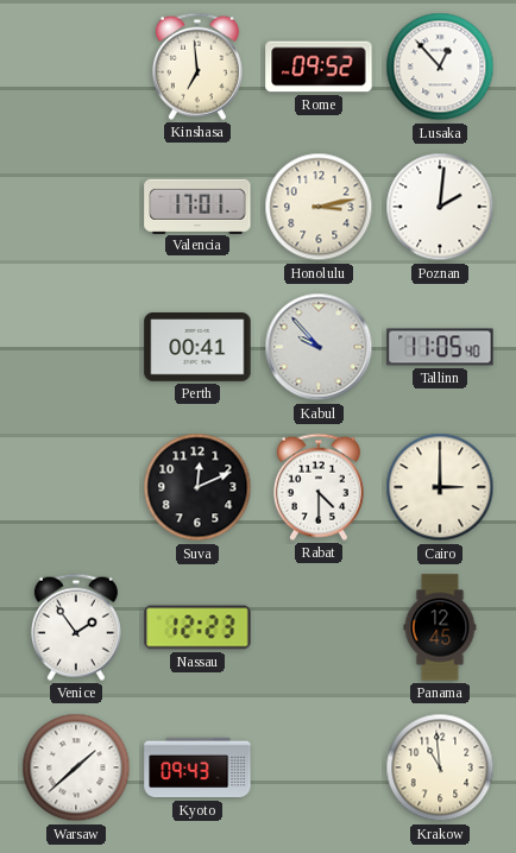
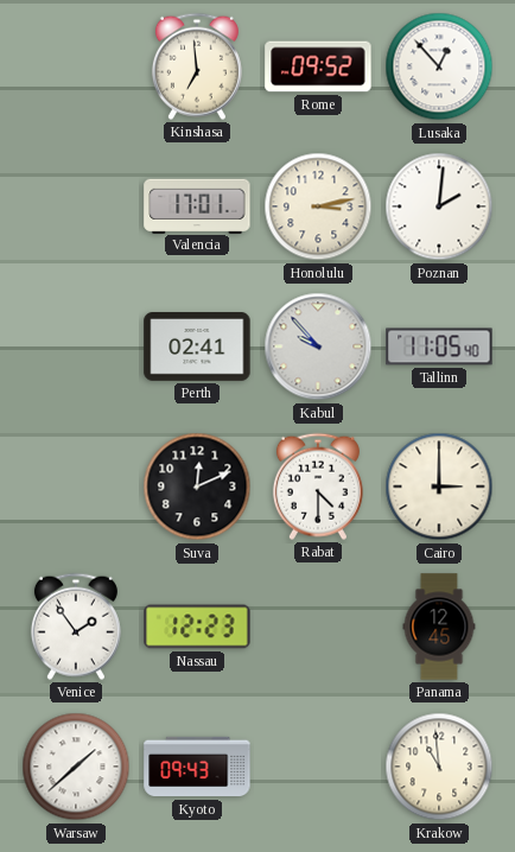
Perth: 00:41 -> 02:41
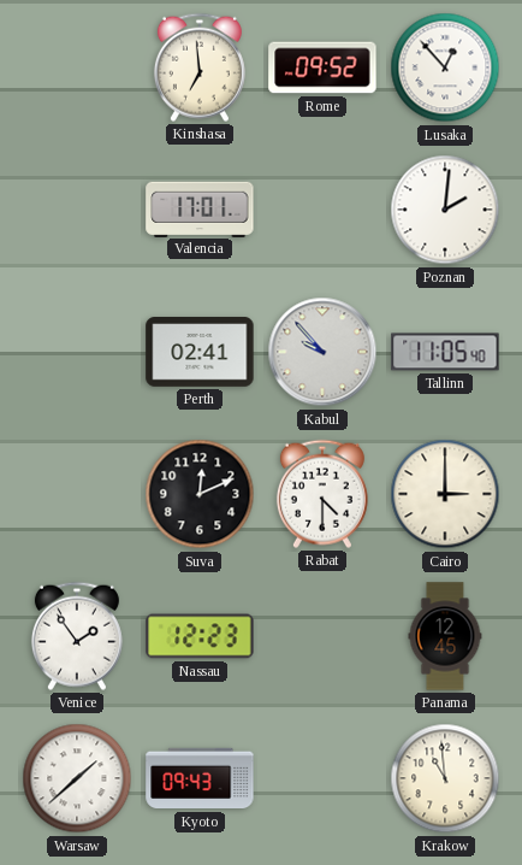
Honolulu: 3:13 -> none
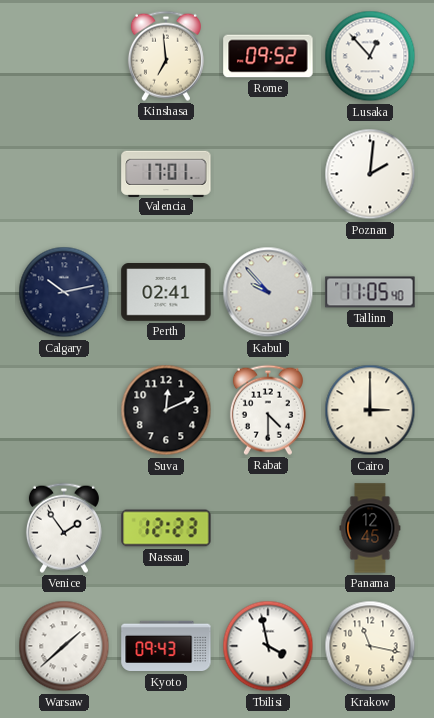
Calgary: none -> 10:13
Tbilisi: none -> 3:58
Krakow: 10:59 -> 11:17
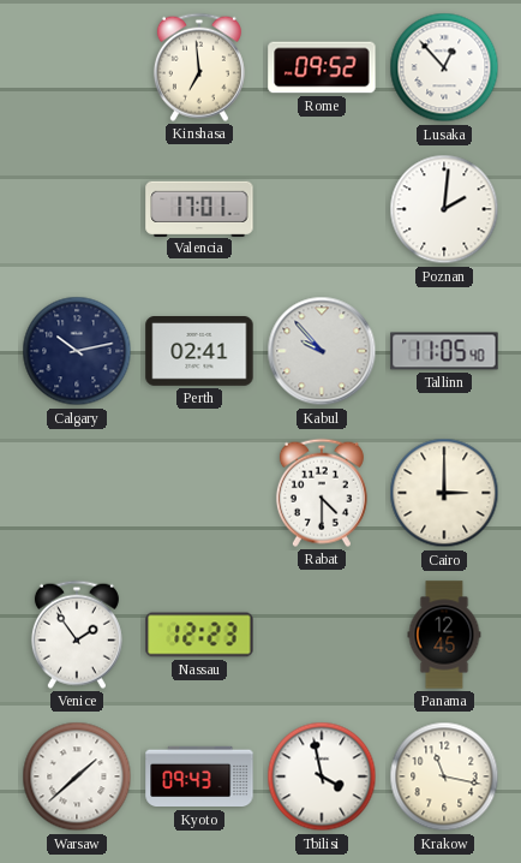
Suva: 12:11 -> none
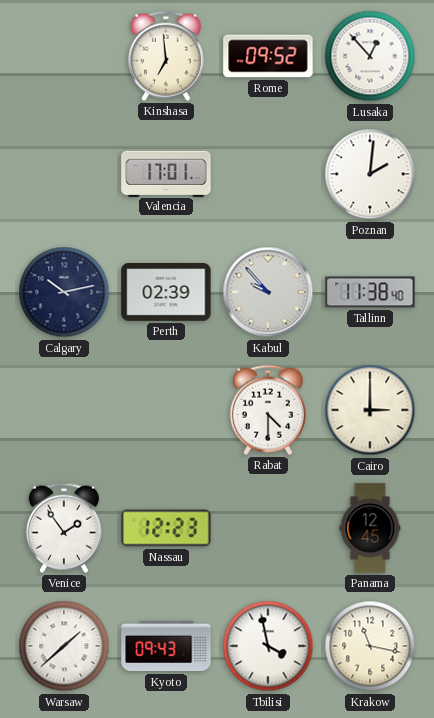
Perth: 02:41 -> 02:39
Tallinn: 11:05 -> 11:38
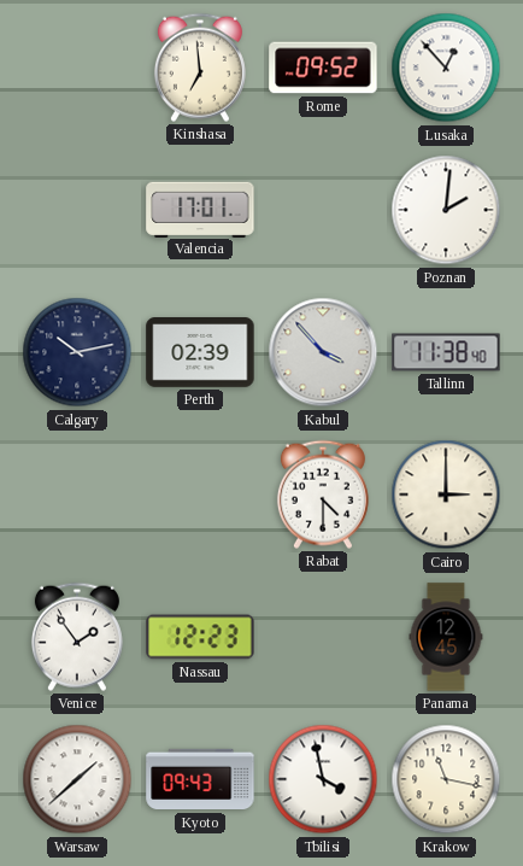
Kabul: 9:53 -> 3:53
